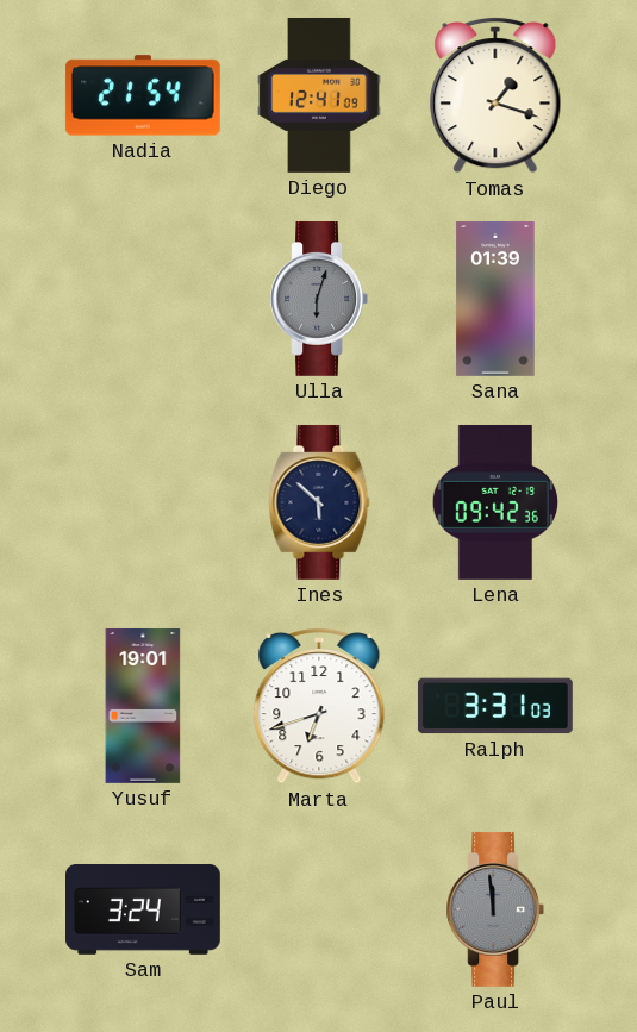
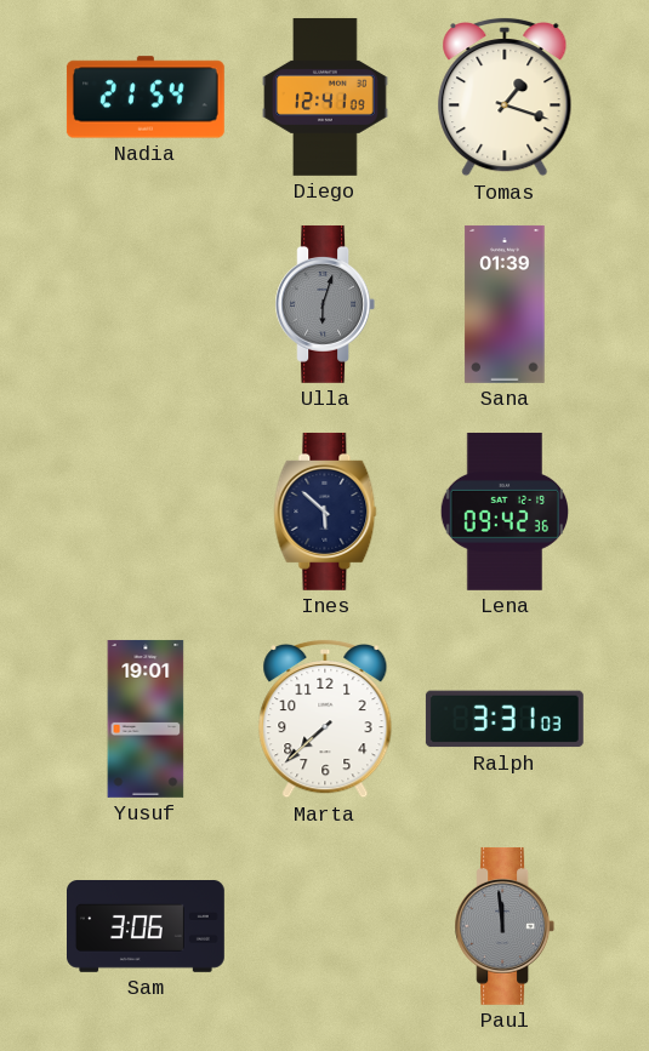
Marta: 6:42 -> 7:38
Sam: 3:24 -> 3:06
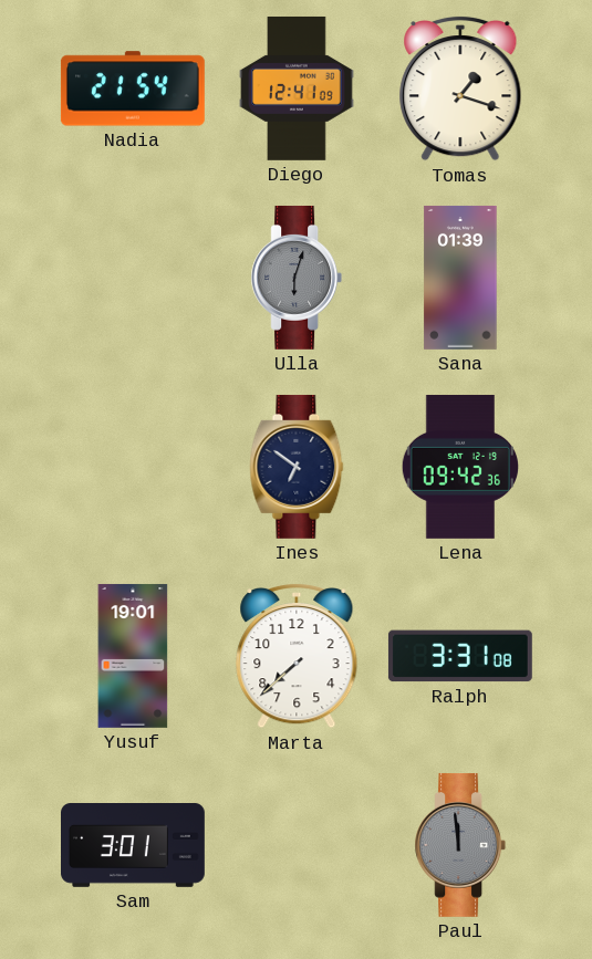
Ines: 5:52 -> 6:51
Ralph: 3:31:03 -> 3:31:08
Sam: 3:06 -> 3:01
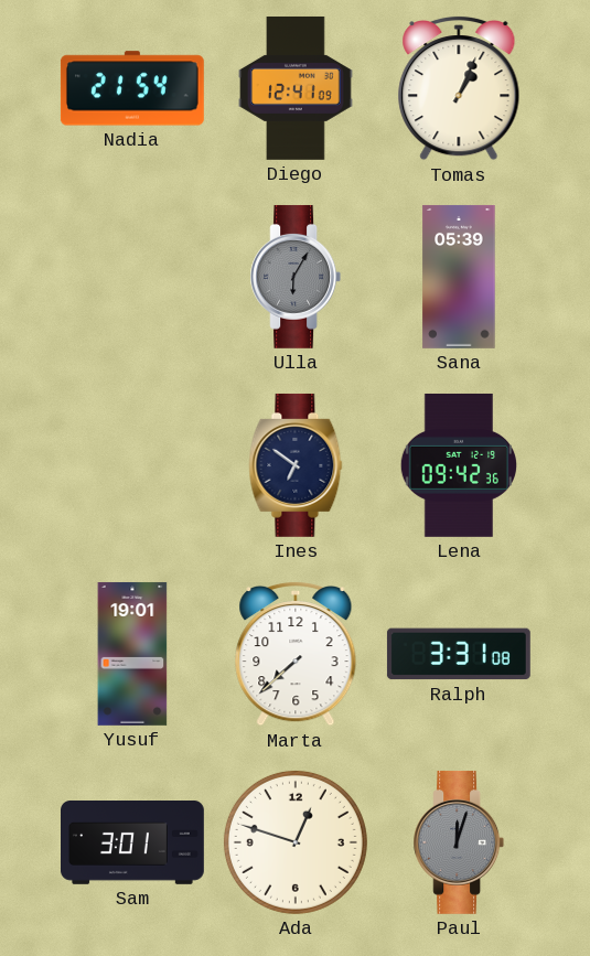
Tomas: 1:18 -> 1:04
Ulla: 6:03 -> 6:05
Sana: 01:39 -> 05:39
Ada: none -> 12:48
Paul: 11:59 -> 12:03
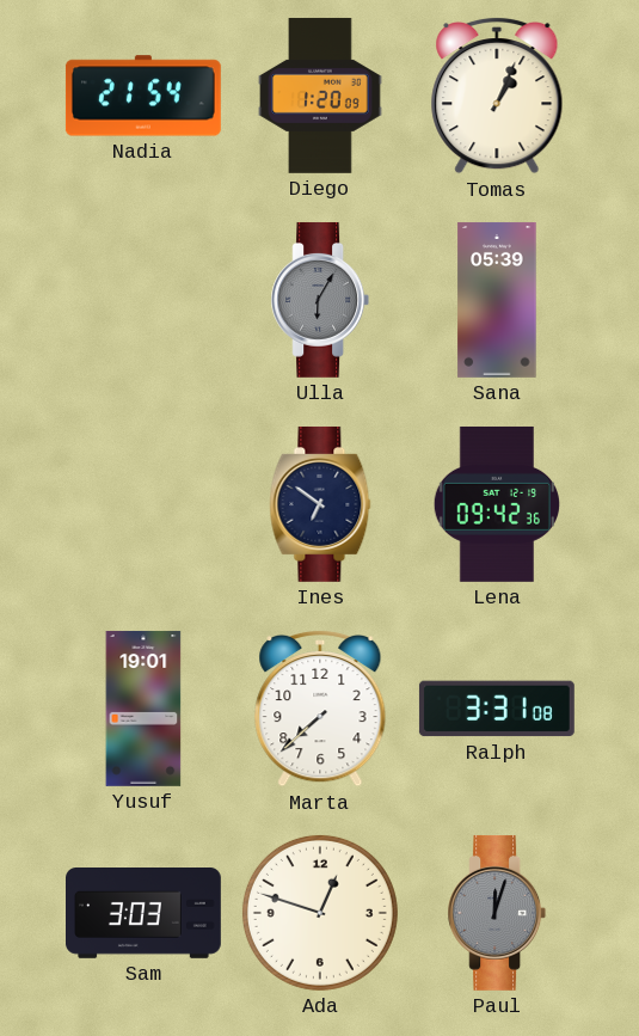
Diego: 12:41 -> 1:20
Sam: 3:01 -> 3:03
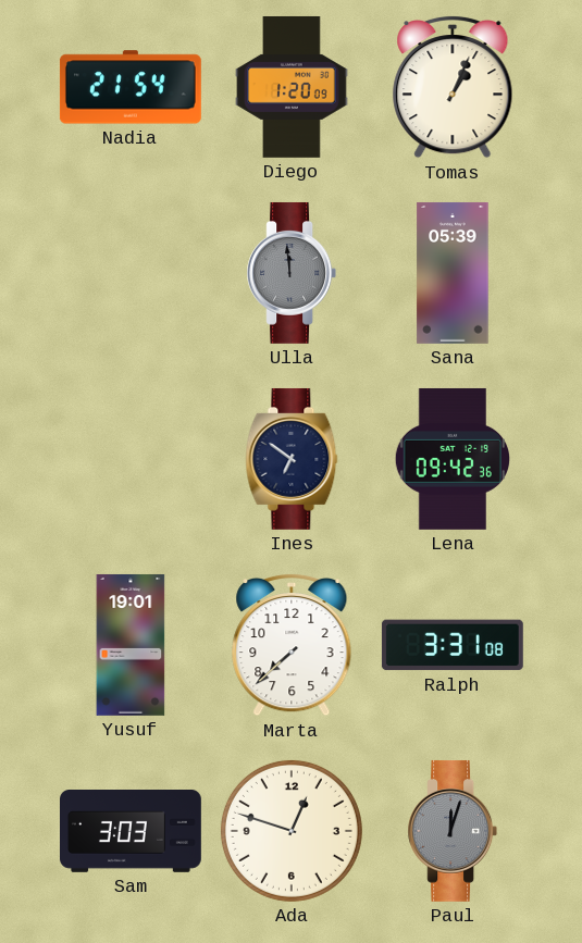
Ulla: 6:05 -> 11:59
